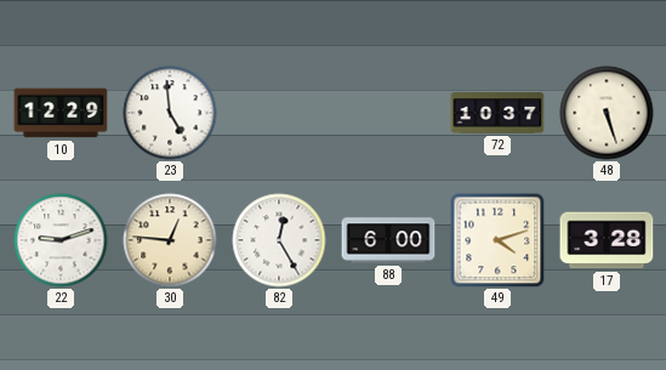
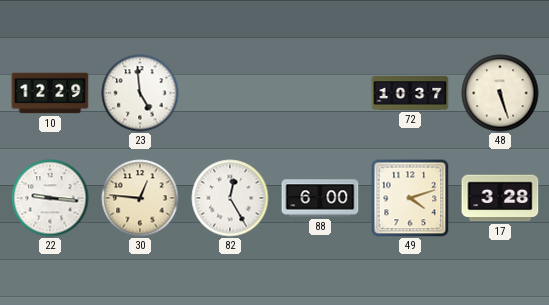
22: 9:12 -> 9:16
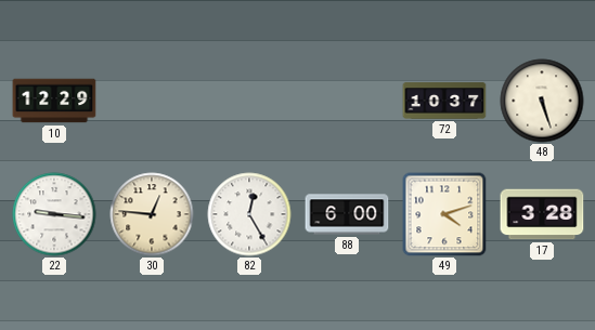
23: 4:59 -> none
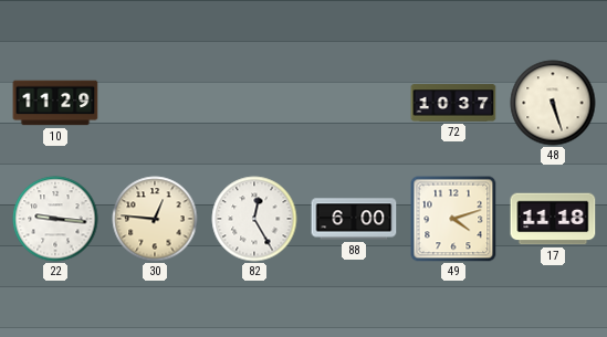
10: 12:29 -> 11:29
17: 3:28 -> 11:18
